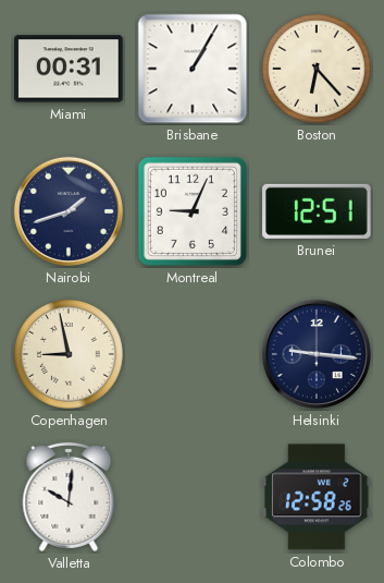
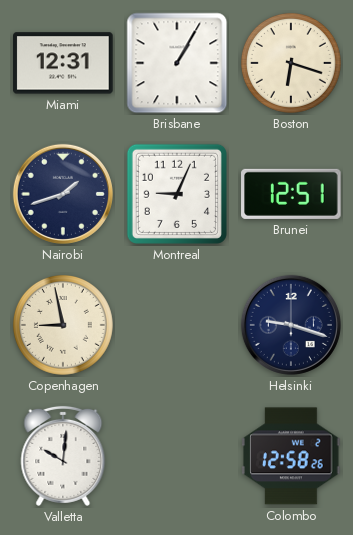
Miami: 00:31 -> 12:31
Boston: 6:23 -> 6:18
Helsinki: 9:16 -> 9:18
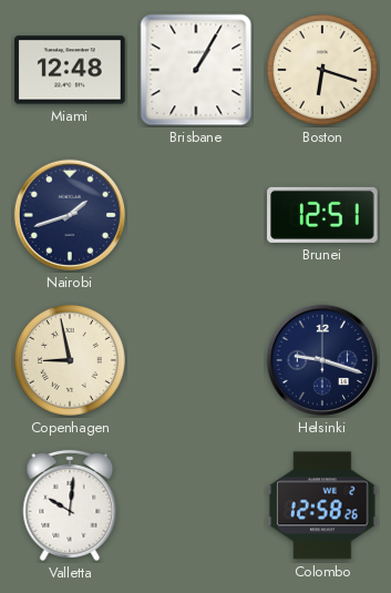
Miami: 12:31 -> 12:48
Montreal: 9:04 -> none
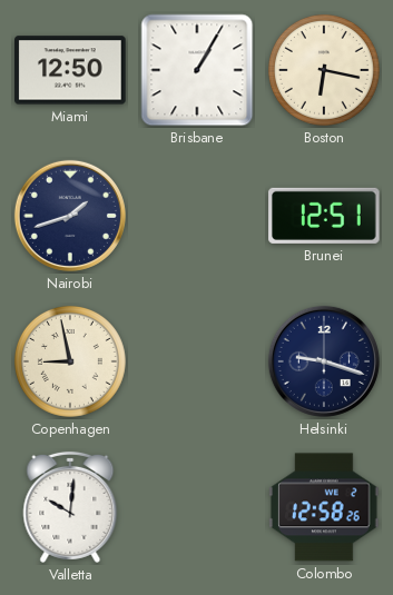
Miami: 12:48 -> 12:50
Boston: 6:18 -> 6:17
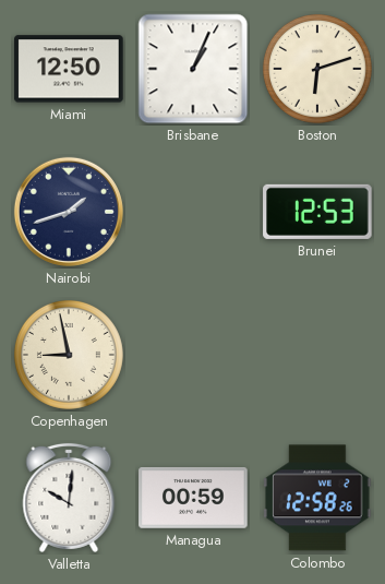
Brisbane: 1:05 -> 1:04
Boston: 6:17 -> 6:12
Brunei: 12:51 -> 12:53
Helsinki: 9:18 -> none
Managua: none -> 00:59
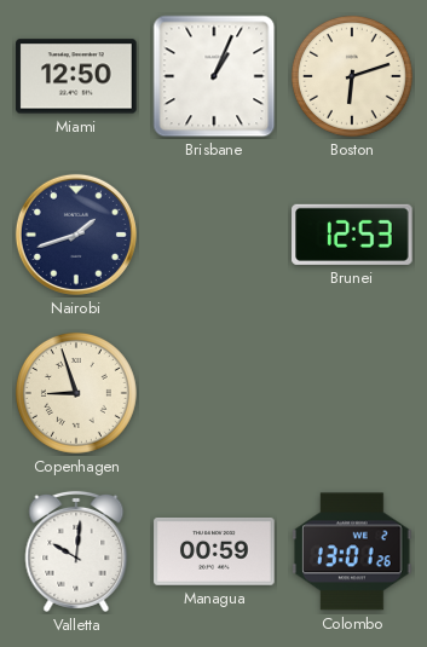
Copenhagen: 8:58 -> 8:57
Colombo: 12:58 -> 13:01
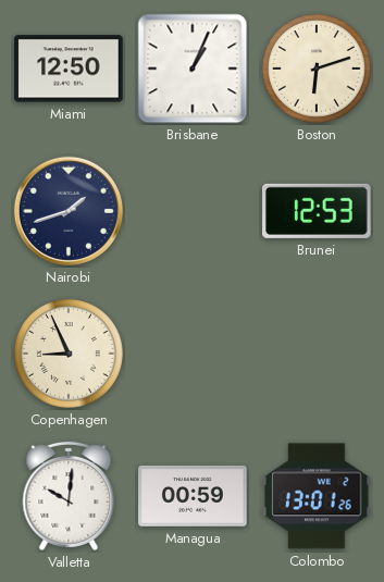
Copenhagen: 8:57 -> 8:56
